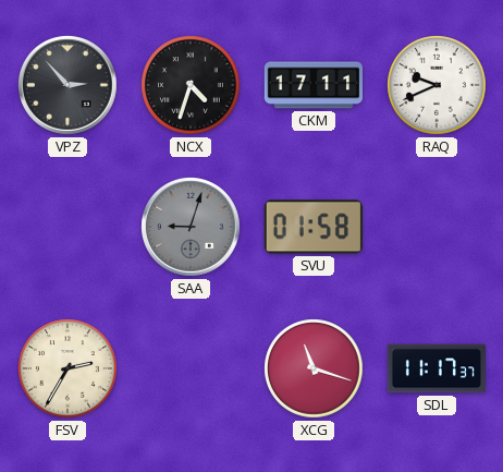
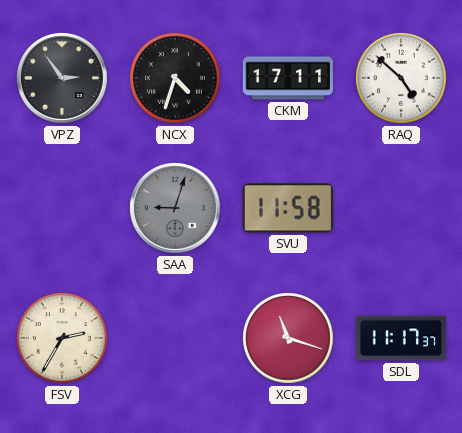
VPZ: 2:53 -> 2:54
RAQ: 9:41 -> 4:52
SVU: 01:58 -> 11:58
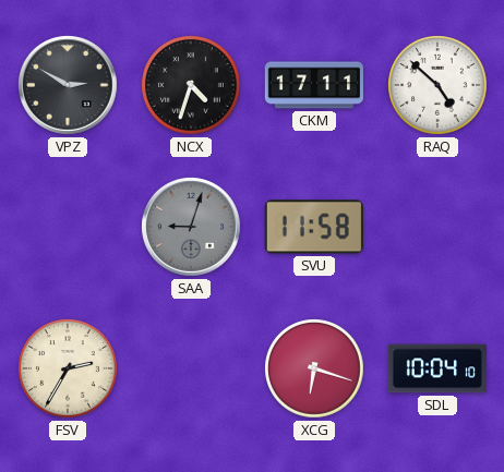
VPZ: 2:54 -> 2:50
XCG: 11:18 -> 6:18
SDL: 11:17 -> 10:04
